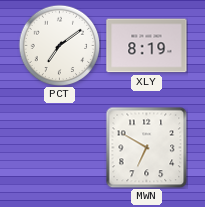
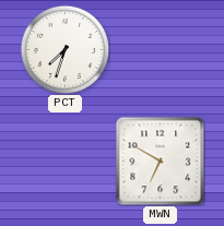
PCT: 7:09 -> 7:33
XLY: 8:19 -> none
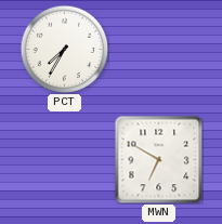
PCT: 7:33 -> 7:35
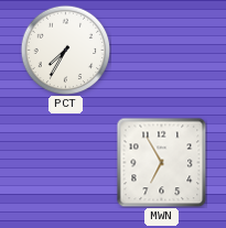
MWN: 6:50 -> 6:55
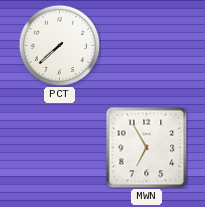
PCT: 7:35 -> 7:38
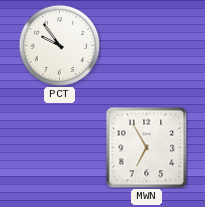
PCT: 7:38 -> 9:54
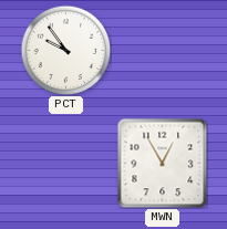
MWN: 6:55 -> 12:55
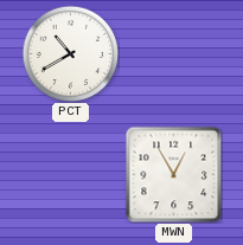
PCT: 9:54 -> 10:40
